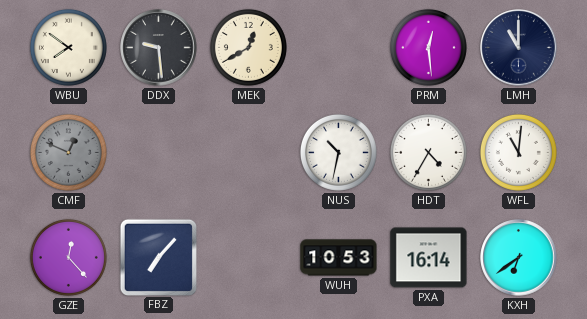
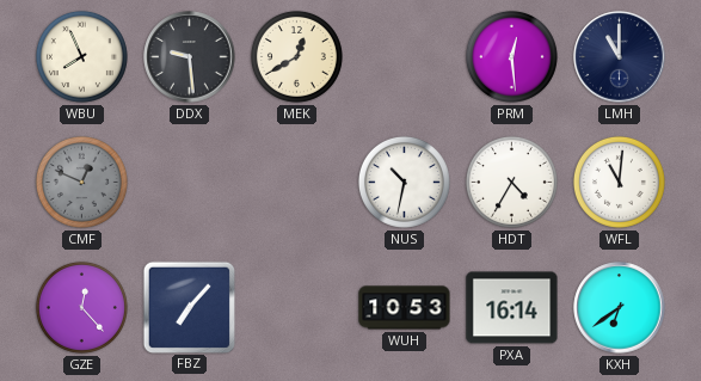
WBU: 7:51 -> 7:56
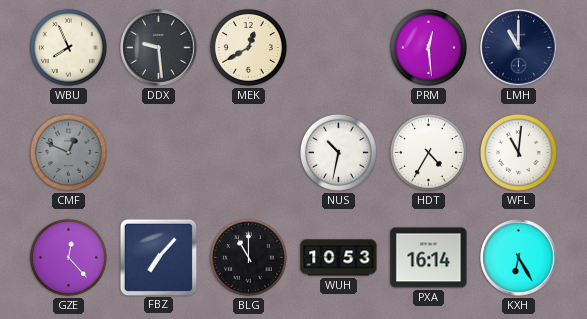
BLG: none -> 11:00
KXH: 6:39 -> 6:25
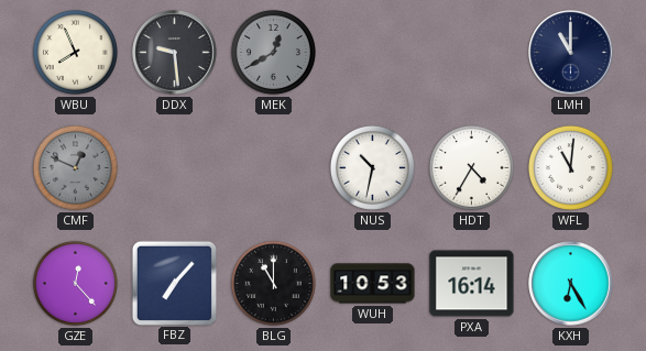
MEK dial: cream -> grey
PRM: 12:29 -> none
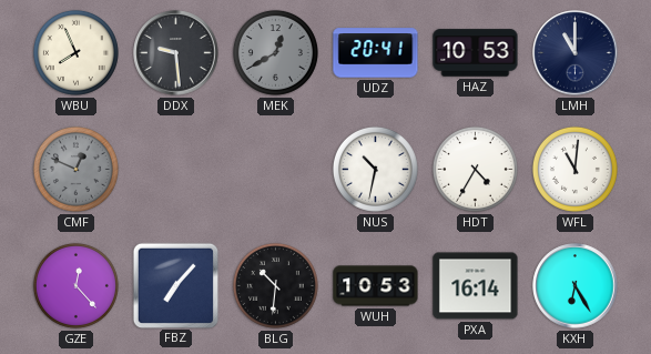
UDZ: none -> 20:41
HAZ: none -> 10:53
BLG: 11:00 -> 10:31
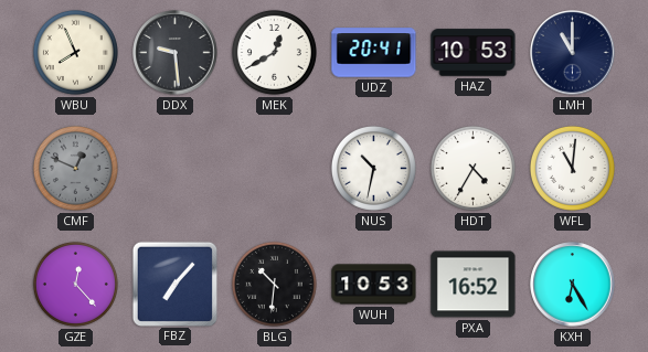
MEK dial: grey -> white
PXA: 16:14 -> 16:52
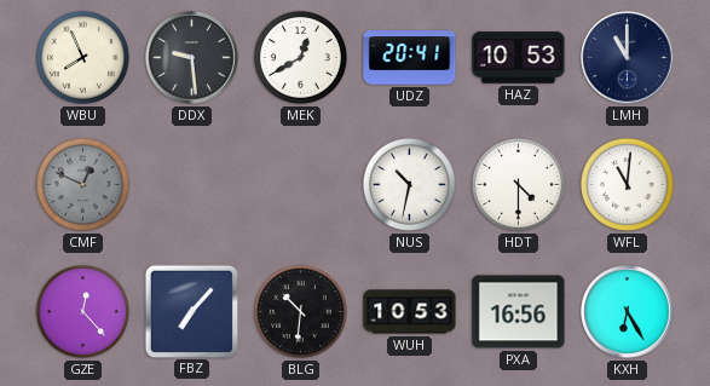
HDT: 4:35 -> 4:30
PXA: 16:52 -> 16:56
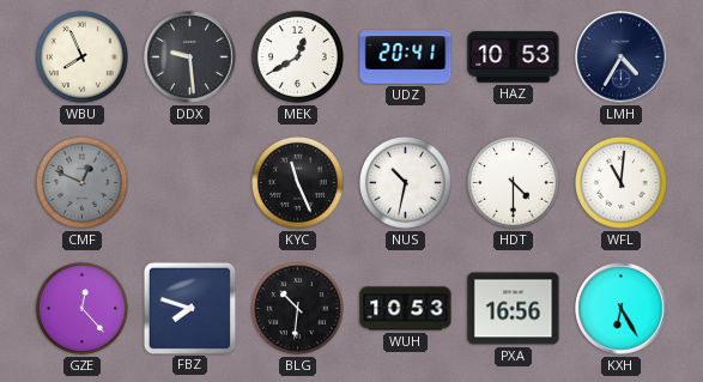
LMH: 11:00 -> 4:35
KYC: none -> 11:26
FBZ: 7:07 -> 7:48
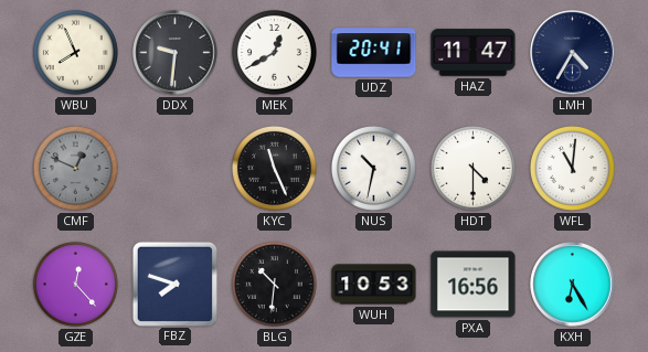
DDX: 9:29 -> 9:31
HAZ: 10:53 -> 11:47
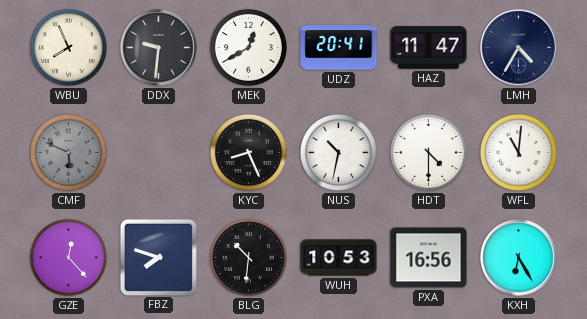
CMF: 12:49 -> 5:49
KYC: 11:26 -> 8:26
